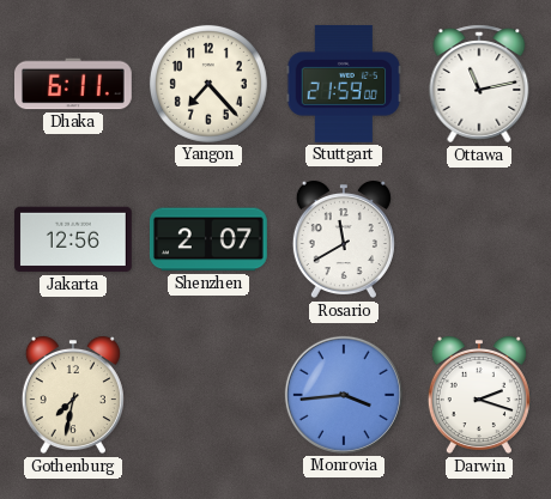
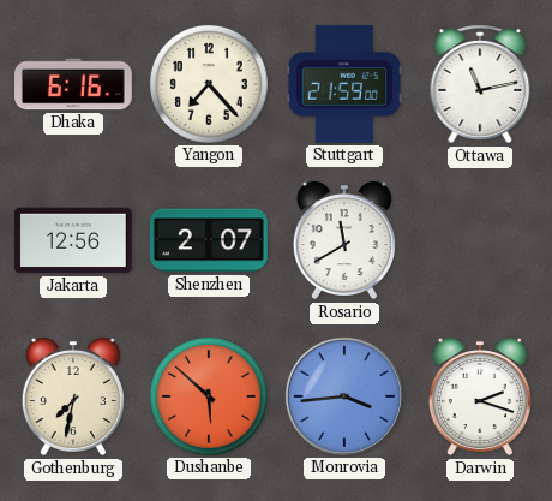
Dhaka: 6:11 -> 6:16
Dushanbe: none -> 5:52
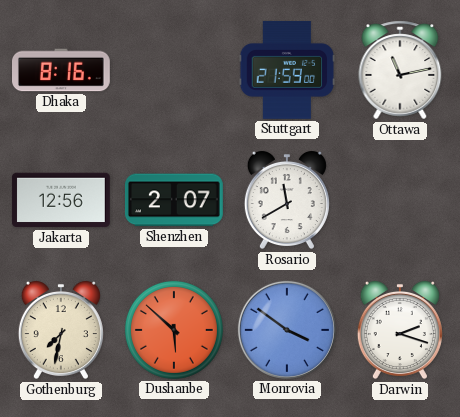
Dhaka: 6:16 -> 8:16
Yangon: 7:23 -> none
Monrovia: 3:44 -> 3:51
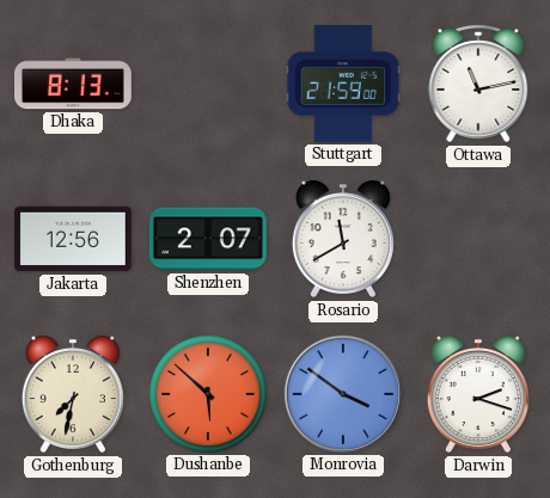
Dhaka: 8:16 -> 8:13
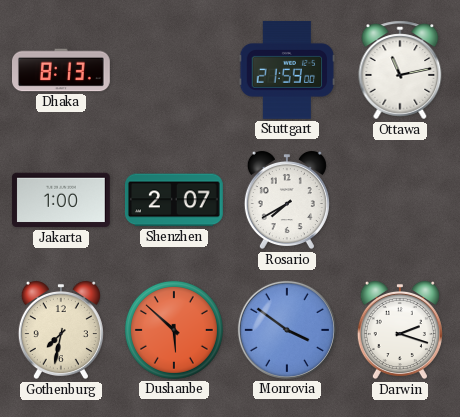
Jakarta: 12:56 -> 1:00
Rosario: 11:40 -> 7:40
